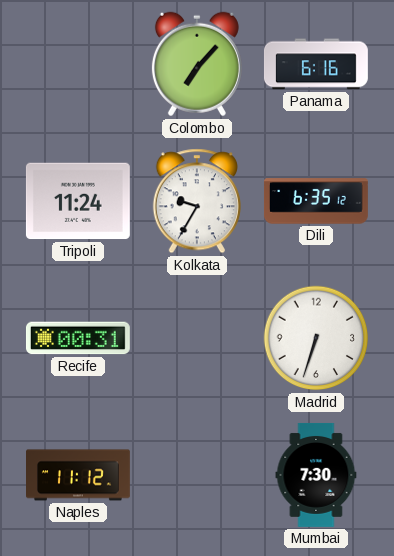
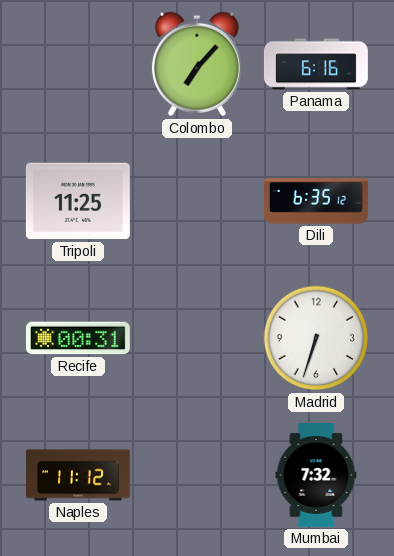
Tripoli: 11:24 -> 11:25
Kolkata: 9:35 -> none
Mumbai: 7:30 -> 7:32
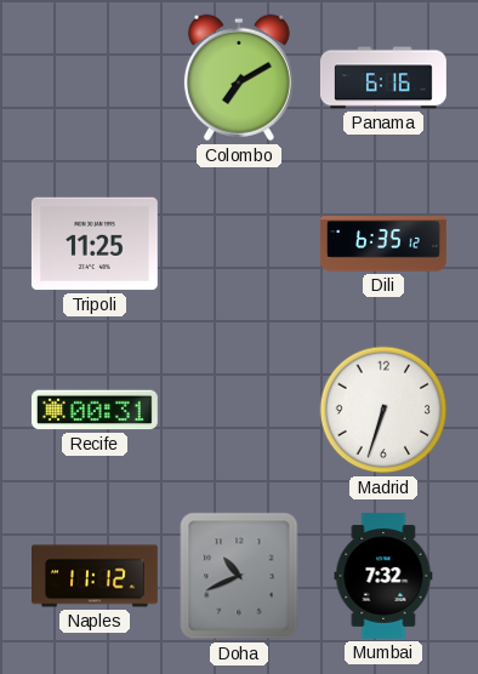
Colombo: 7:07 -> 7:10
Doha: none -> 10:41
